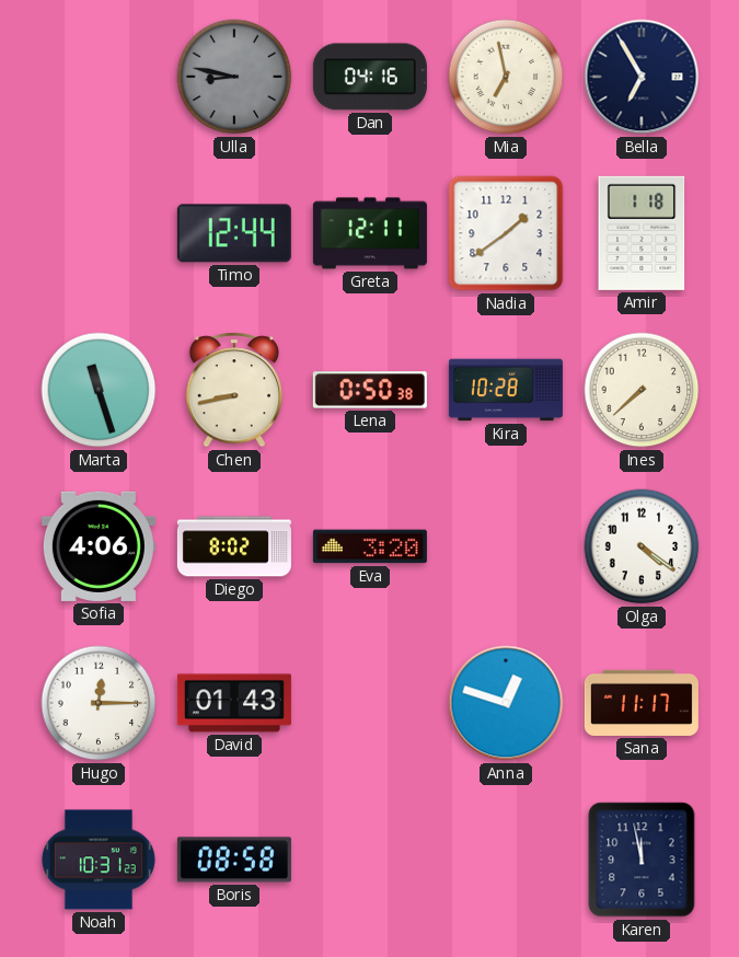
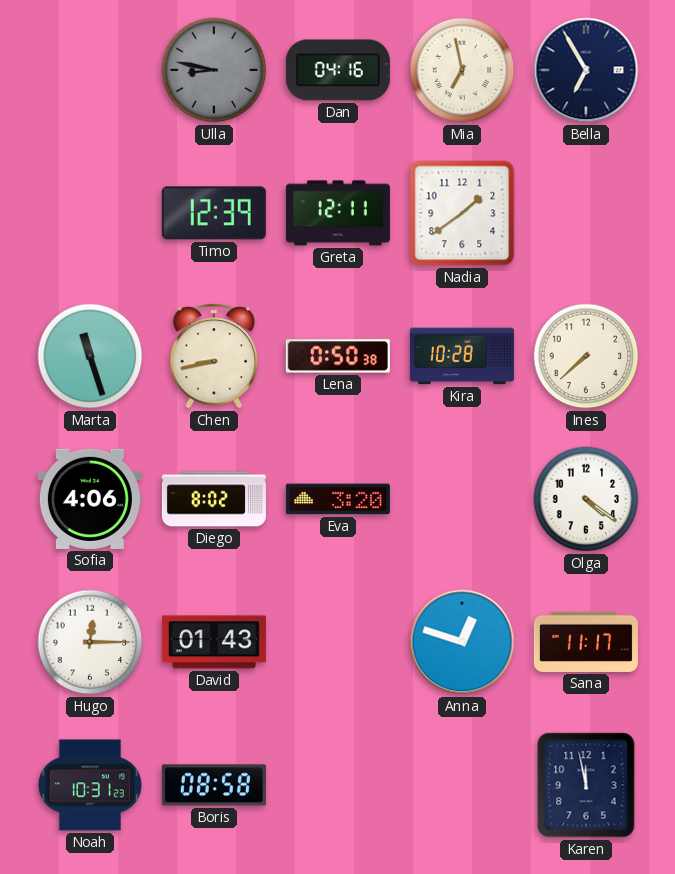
Timo: 12:44 -> 12:39
Amir: 1:18 -> none
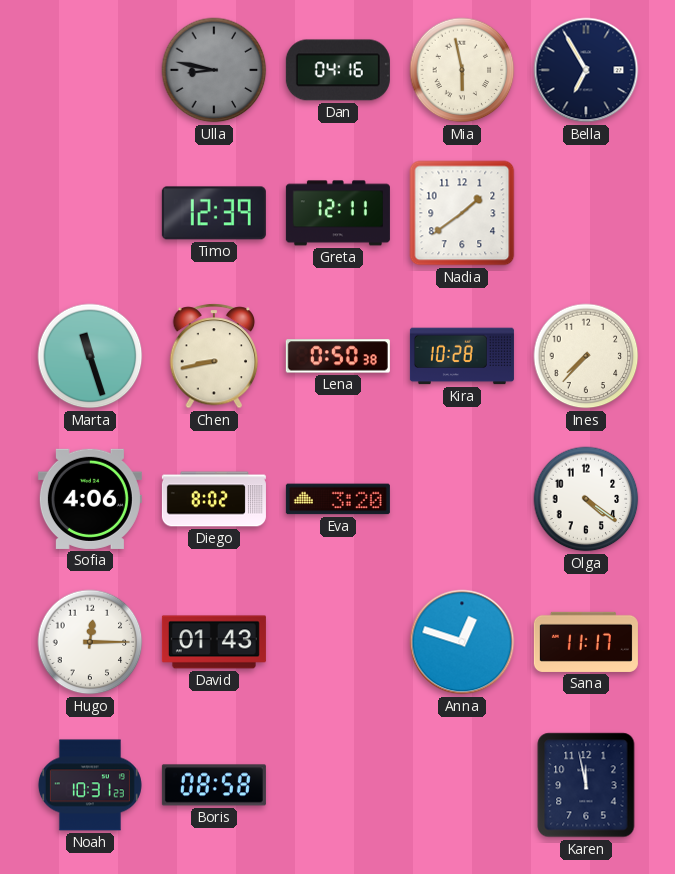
Mia: 6:58 -> 5:58
Ines: 7:38 -> 7:37
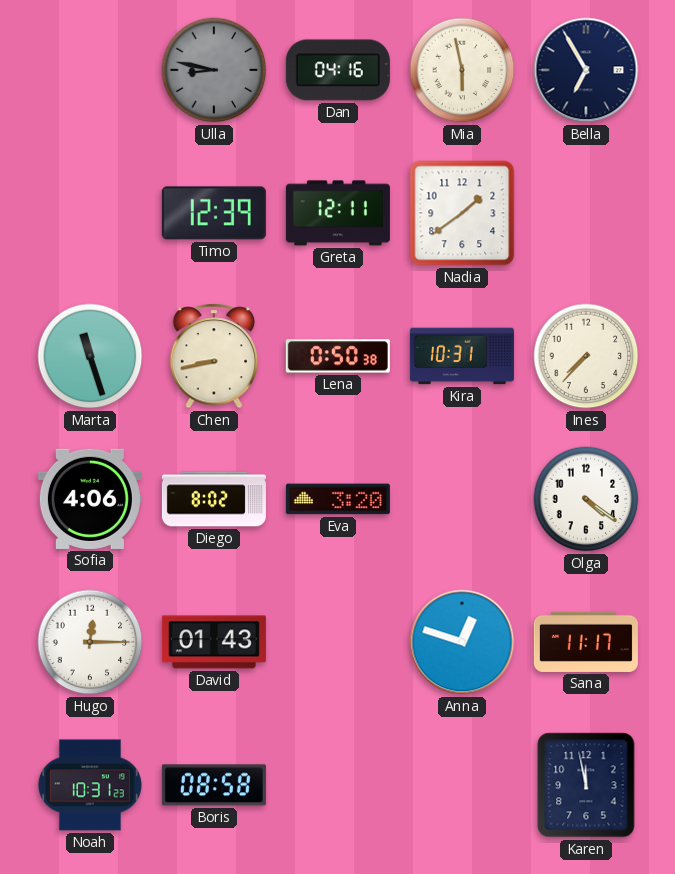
Kira: 10:28 -> 10:31
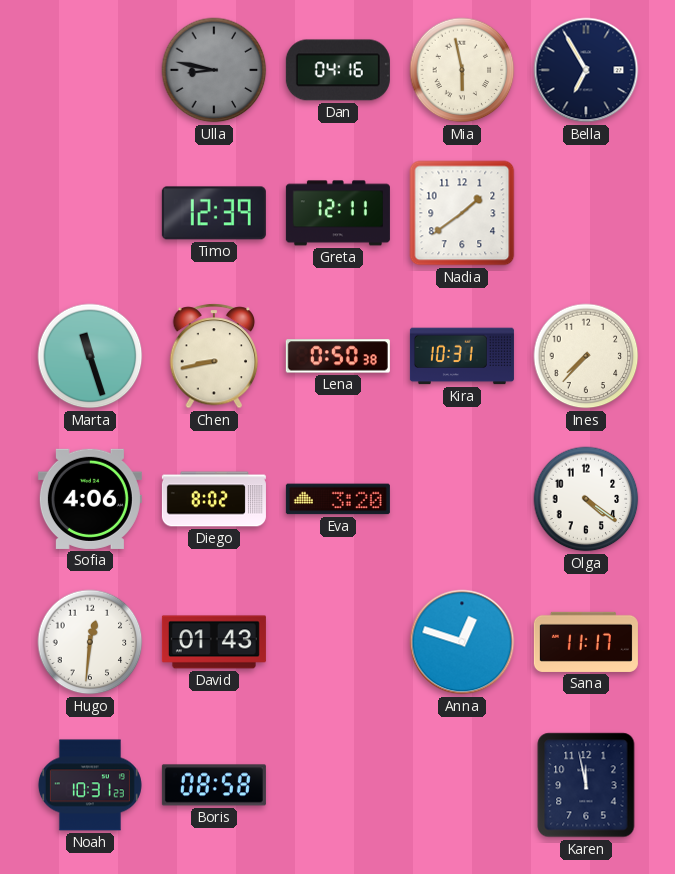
Hugo: 12:15 -> 12:31
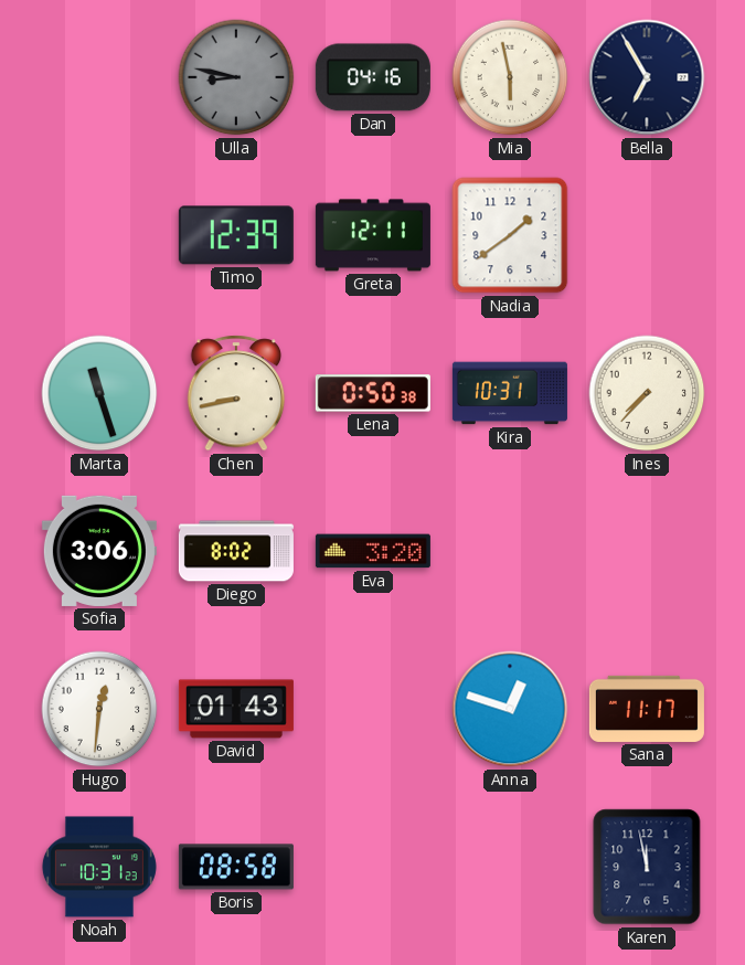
Sofia: 4:06 -> 3:06
Olga: 4:21 -> none
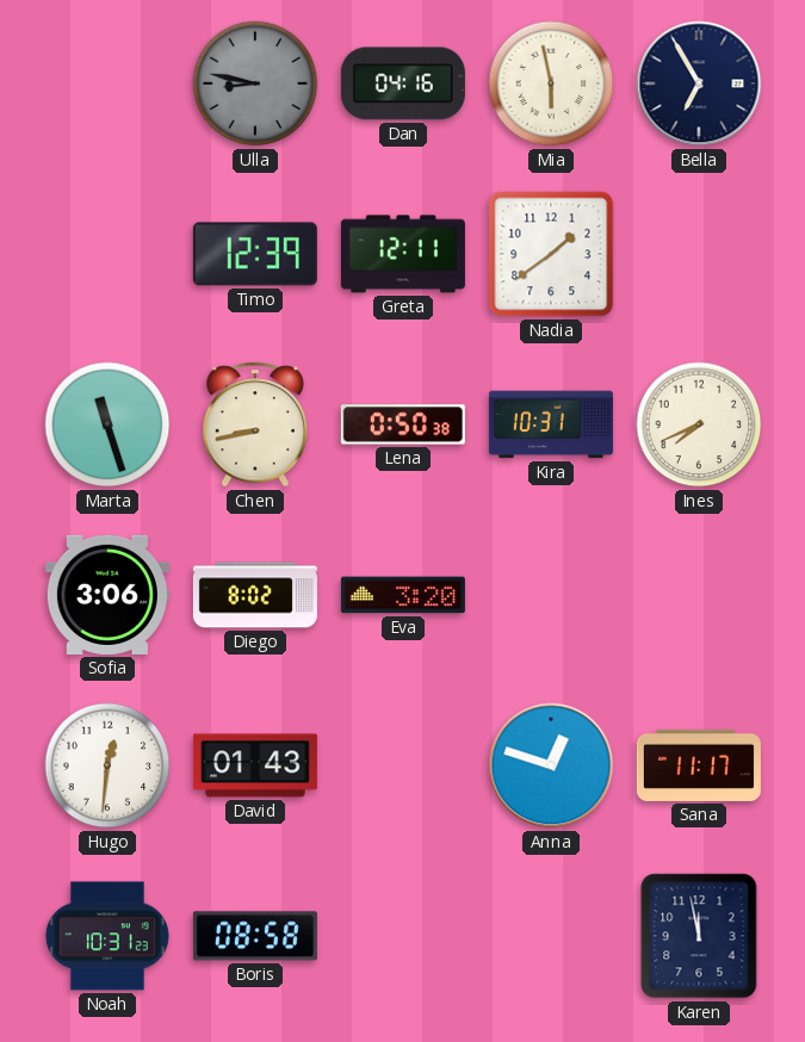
Ines: 7:37 -> 7:41
